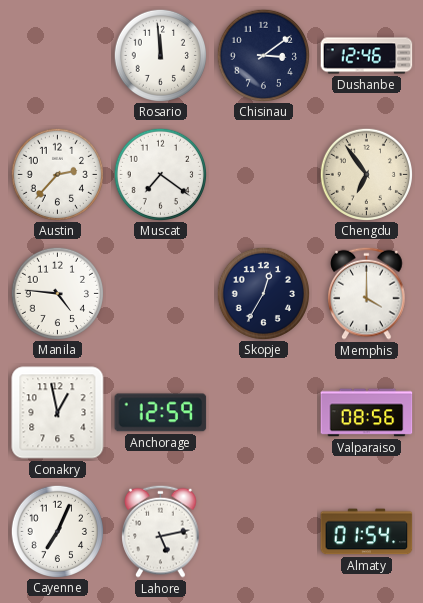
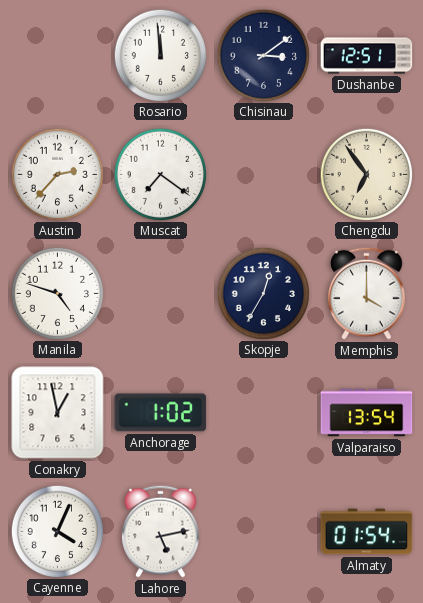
Dushanbe: 12:46 -> 12:51
Manila: 4:46 -> 4:48
Anchorage: 12:59 -> 1:02
Valparaiso: 08:56 -> 13:54
Cayenne: 7:04 -> 4:04
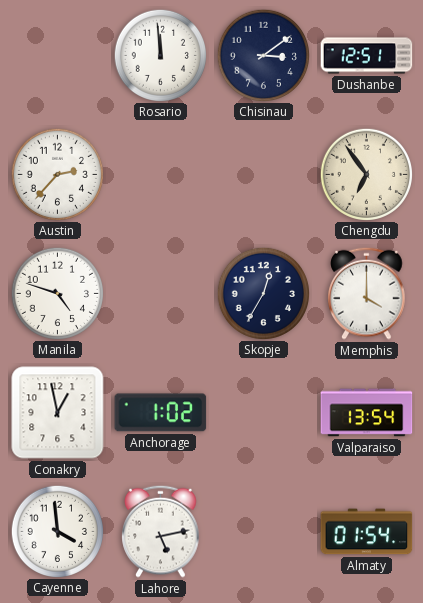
Muscat: 7:21 -> none
Cayenne: 4:04 -> 3:59
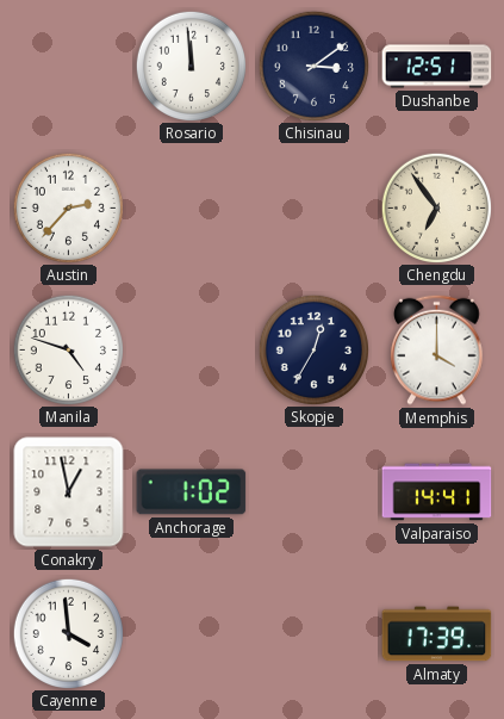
Valparaiso: 13:54 -> 14:41
Lahore: 5:13 -> none
Almaty: 01:54 -> 17:39
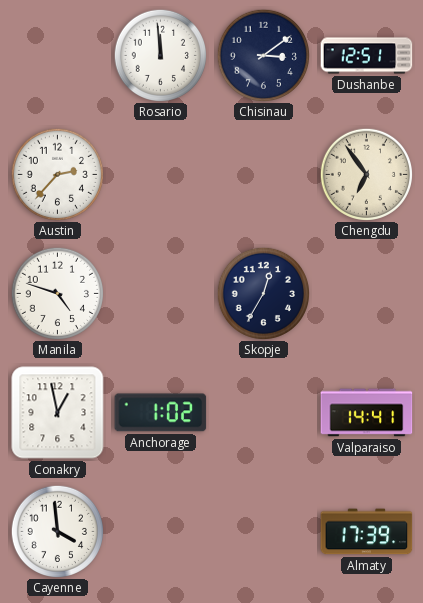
Memphis: 4:00 -> none
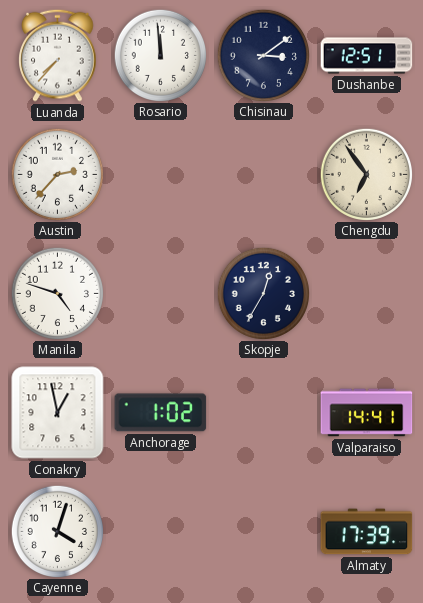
Luanda: none -> 7:37
Cayenne: 3:59 -> 4:03
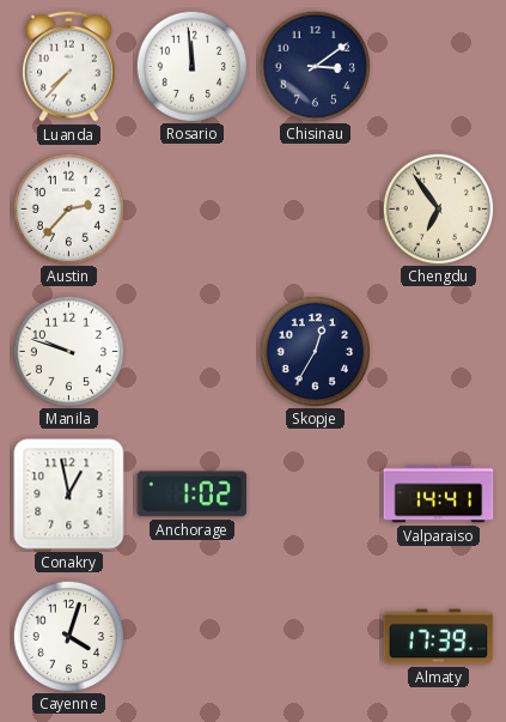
Dushanbe: 12:51 -> none
Manila: 4:48 -> 9:48
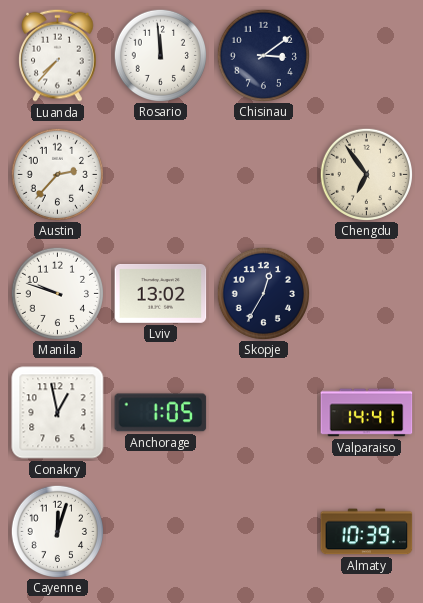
Lviv: none -> 13:02
Anchorage: 1:02 -> 1:05
Cayenne: 4:03 -> 12:03
Almaty: 17:39 -> 10:39
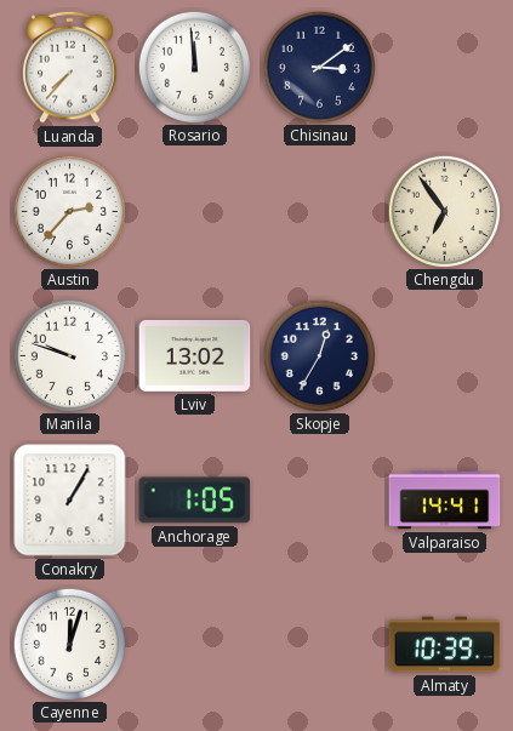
Conakry: 12:58 -> 1:05
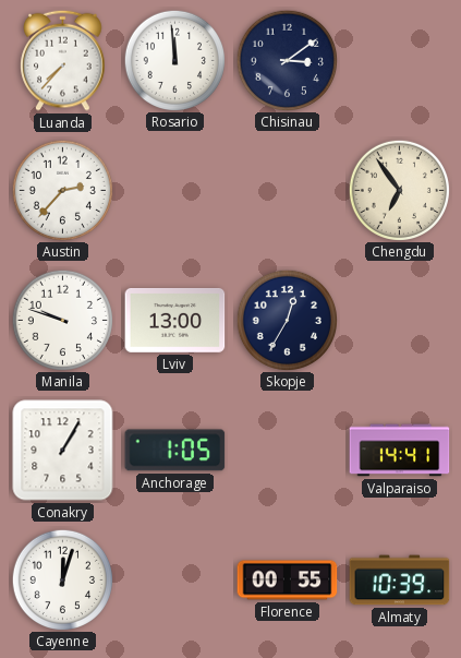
Lviv: 13:02 -> 13:00
Florence: none -> 00:55
